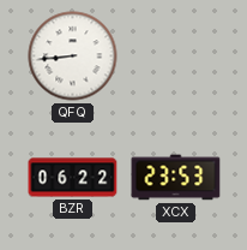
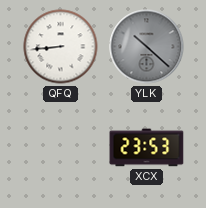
YLK: none -> 10:22
BZR: 06:22 -> none
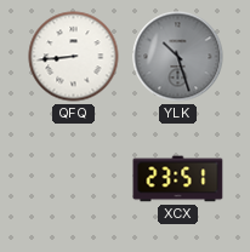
YLK: 10:22 -> 10:27
XCX: 23:53 -> 23:51
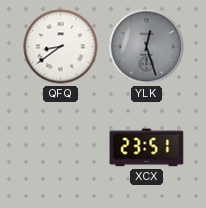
QFQ: 8:44 -> 8:39
YLK: 10:27 -> 12:27
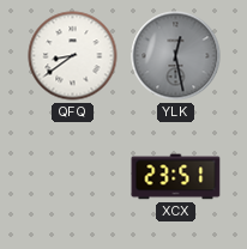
YLK: 12:27 -> 12:28
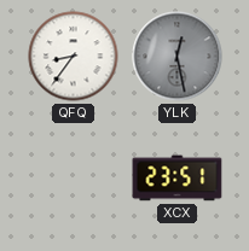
QFQ: 8:39 -> 8:36
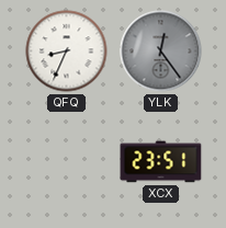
QFQ: 8:36 -> 8:34
YLK: 12:28 -> 12:24
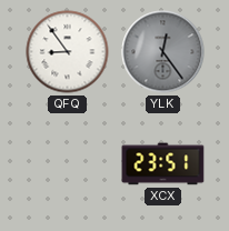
QFQ: 8:34 -> 8:54
